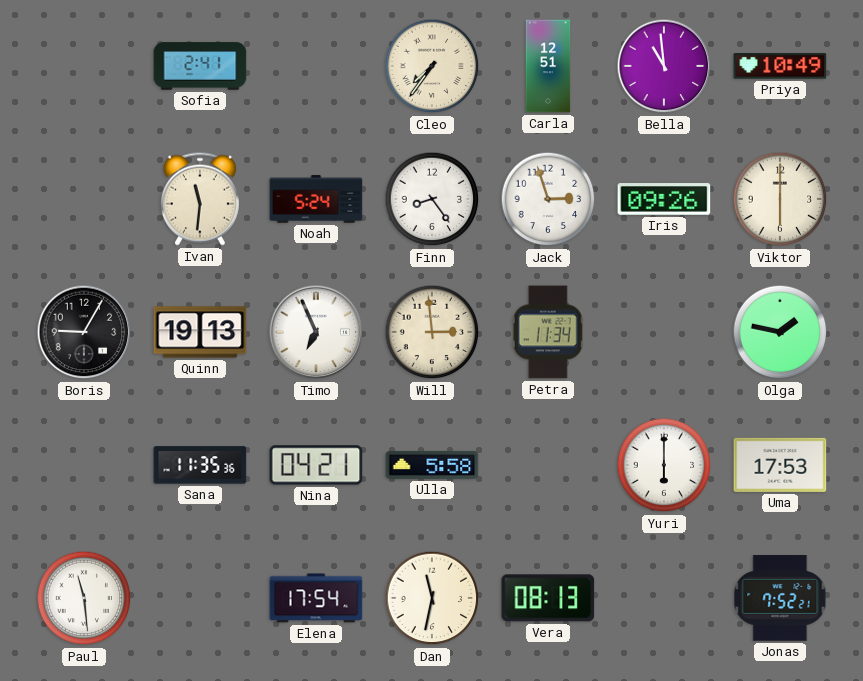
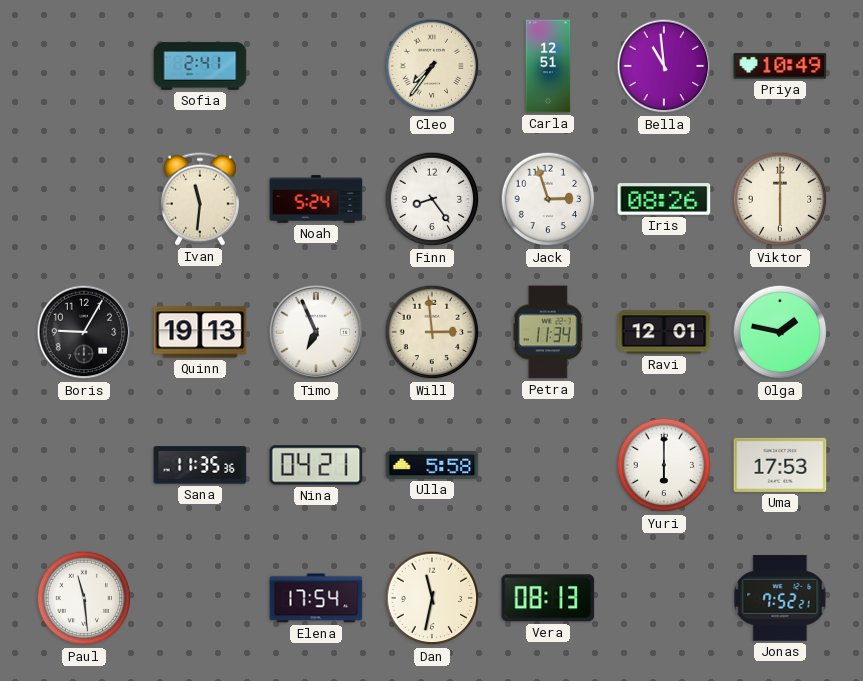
Iris: 09:26 -> 08:26
Ravi: none -> 12:01
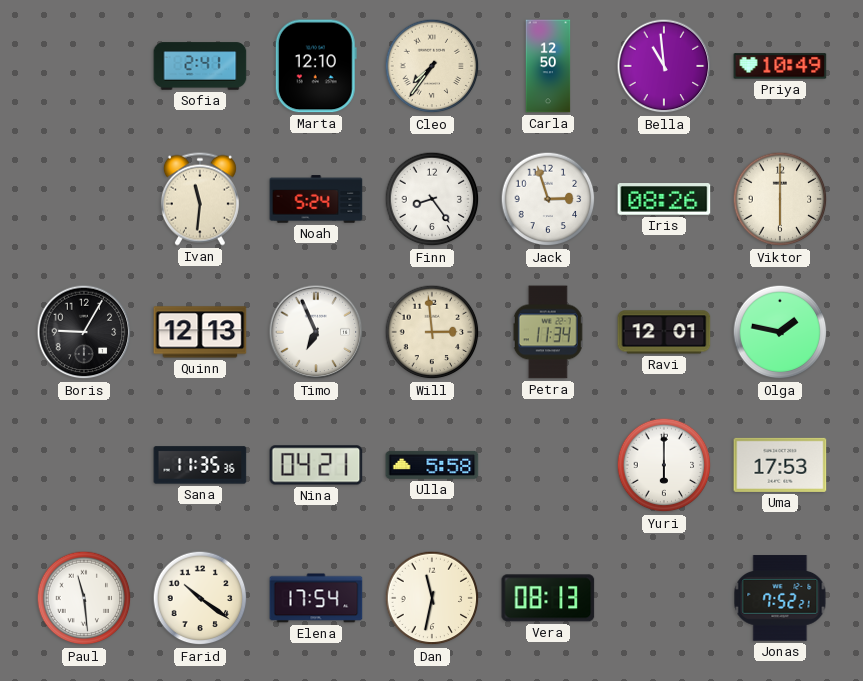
Marta: none -> 12:10
Carla: 12:51 -> 12:50
Quinn: 19:13 -> 12:13
Farid: none -> 10:21
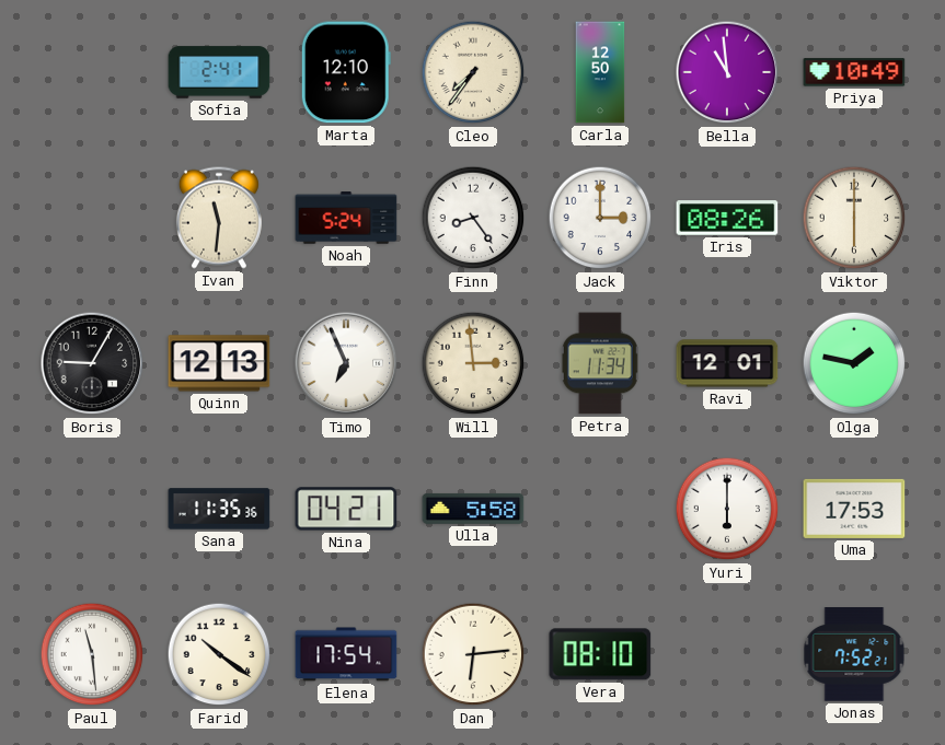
Jack: 2:57 -> 3:00
Dan: 11:32 -> 6:14
Vera: 08:13 -> 08:10
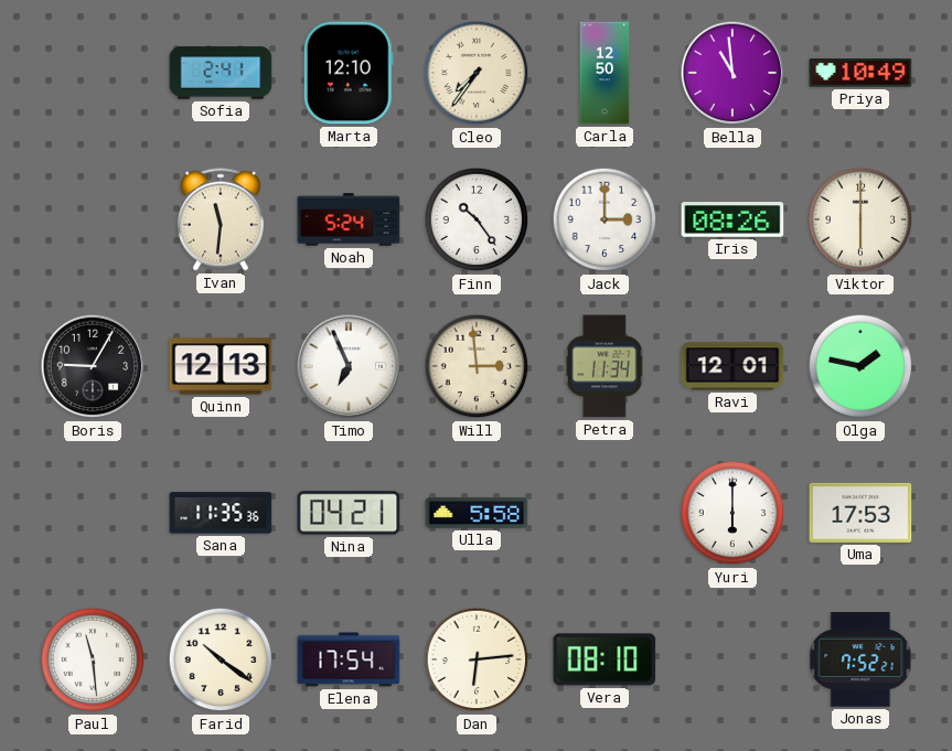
Finn: 8:24 -> 10:24
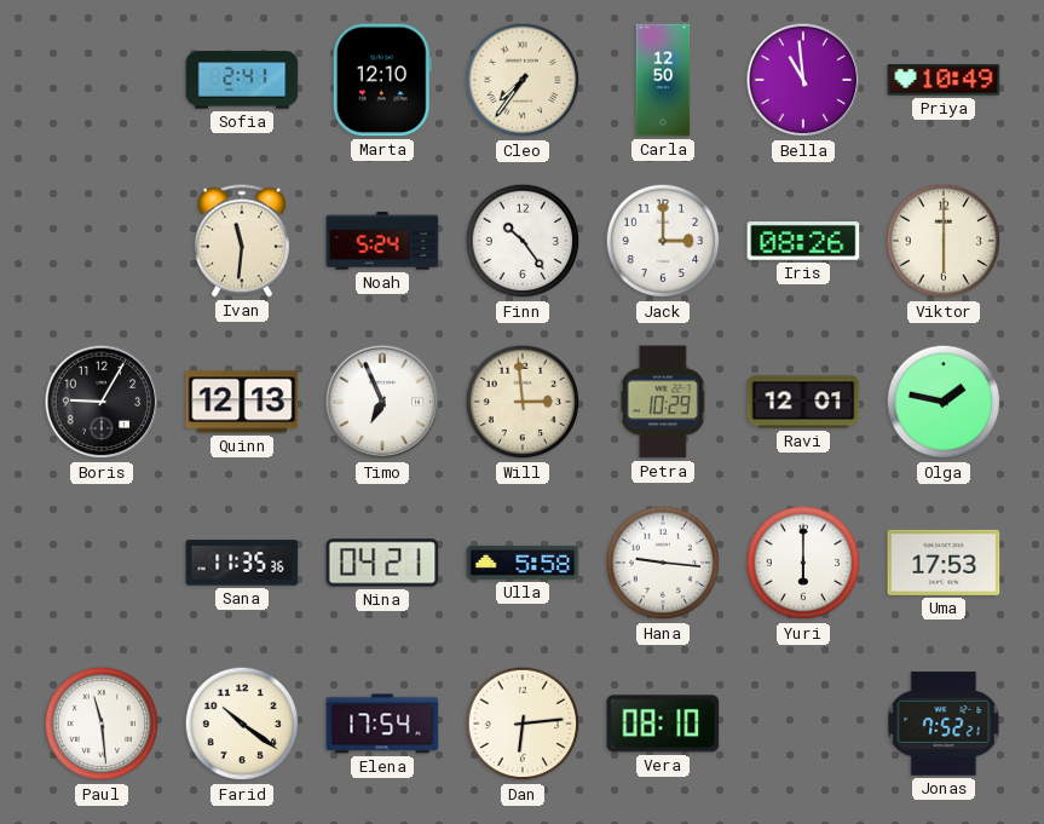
Petra: 11:34 -> 10:29
Hana: none -> 9:16
